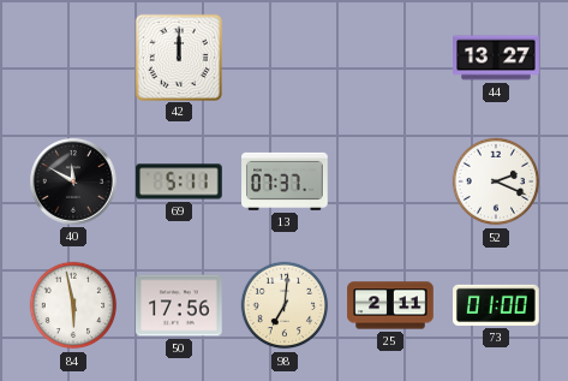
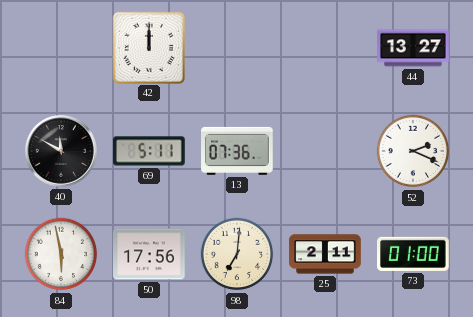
13: 07:37 -> 07:36
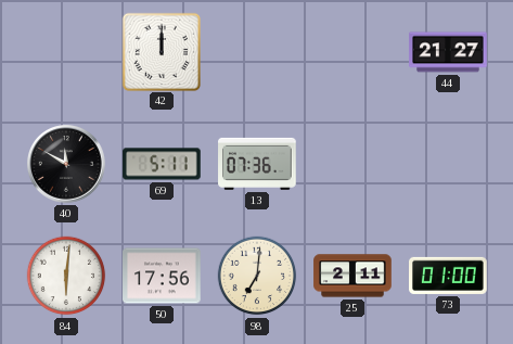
44: 13:27 -> 21:27
52: 2:19 -> none
84: 5:58 -> 6:01
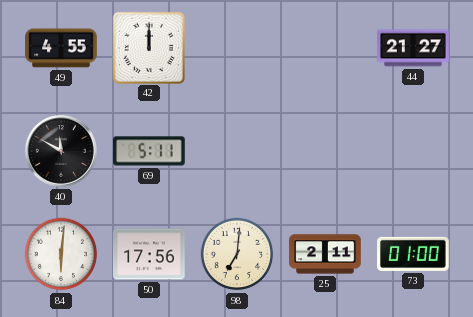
49: none -> 4:55
13: 07:36 -> none
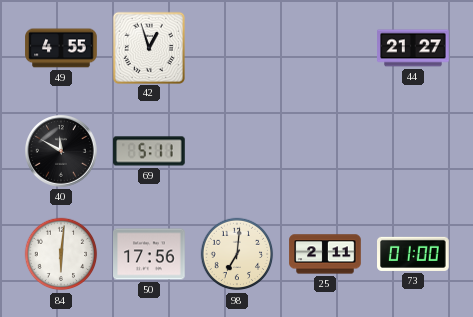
42: 12:00 -> 12:57
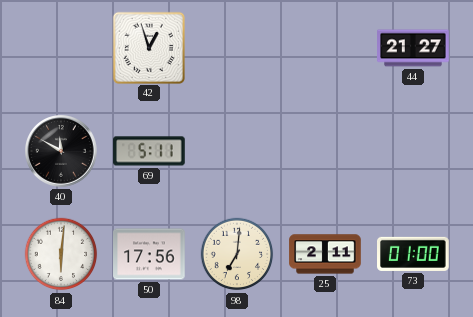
49: 4:55 -> none
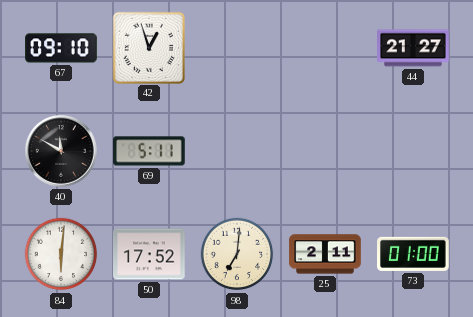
67: none -> 09:10
50: 17:56 -> 17:52
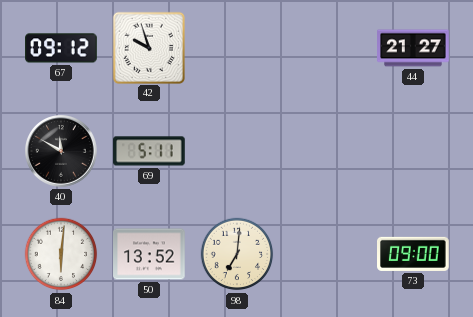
67: 09:10 -> 09:12
42: 12:57 -> 9:57
50: 17:52 -> 13:52
25: 2:11 -> none
73: 01:00 -> 09:00
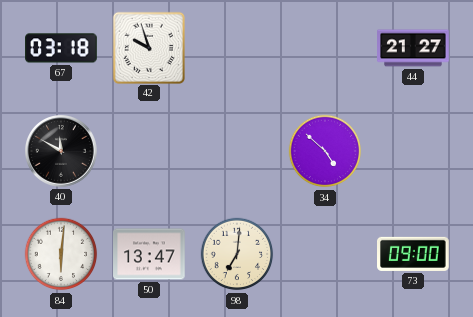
67: 09:12 -> 03:18
69: 5:11 -> none
34: none -> 4:52
50: 13:52 -> 13:47
